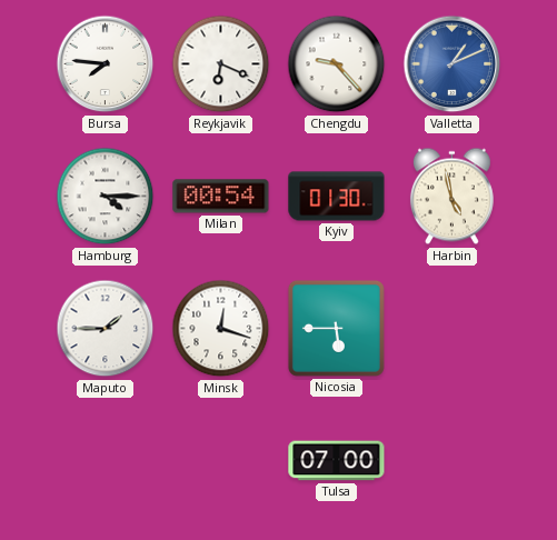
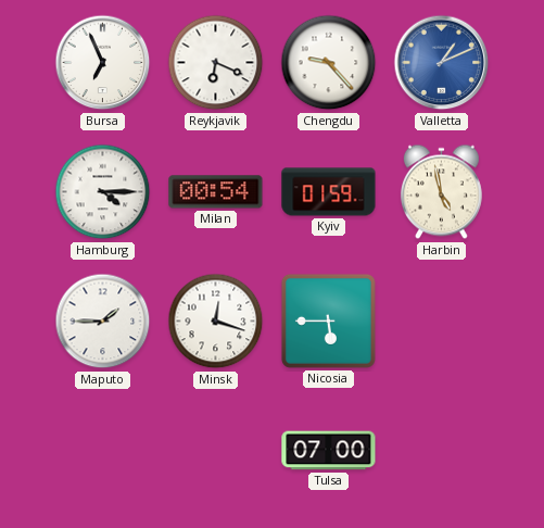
Bursa: 7:46 -> 6:56
Kyiv: 01:30 -> 01:59
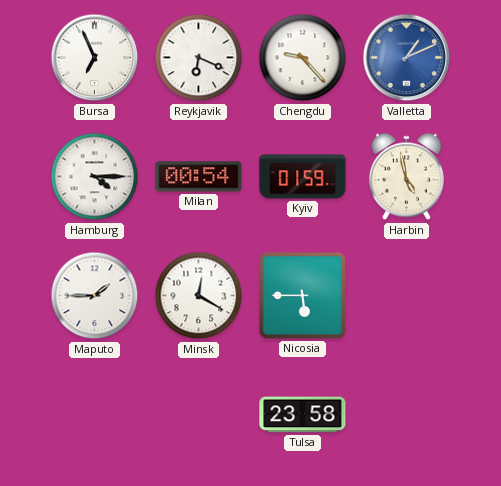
Minsk: 12:18 -> 12:20
Tulsa: 07:00 -> 23:58
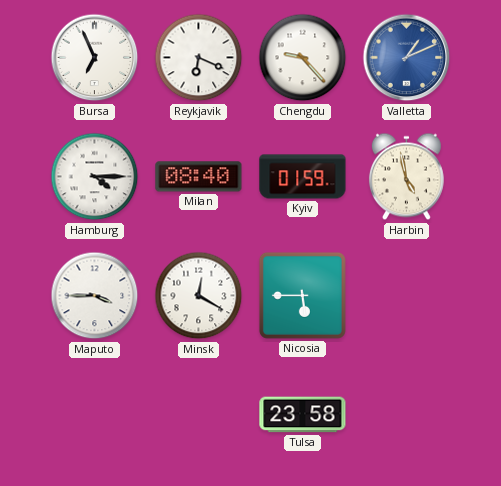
Milan: 00:54 -> 08:40
Maputo: 1:45 -> 3:45
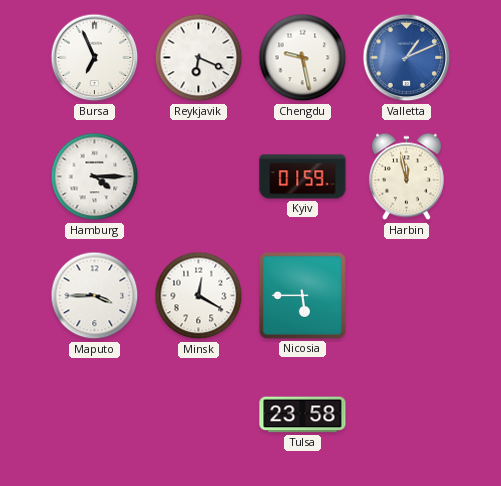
Chengdu: 9:23 -> 9:28
Milan: 08:40 -> none
Harbin: 4:58 -> 11:58
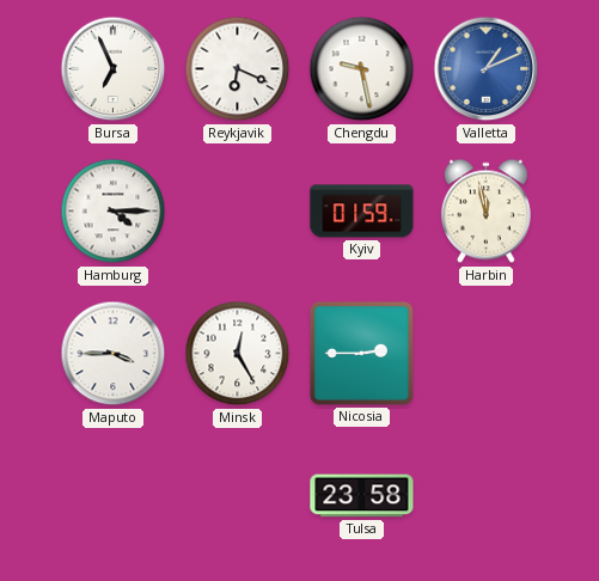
Minsk: 12:20 -> 12:25
Nicosia: 5:45 -> 2:45
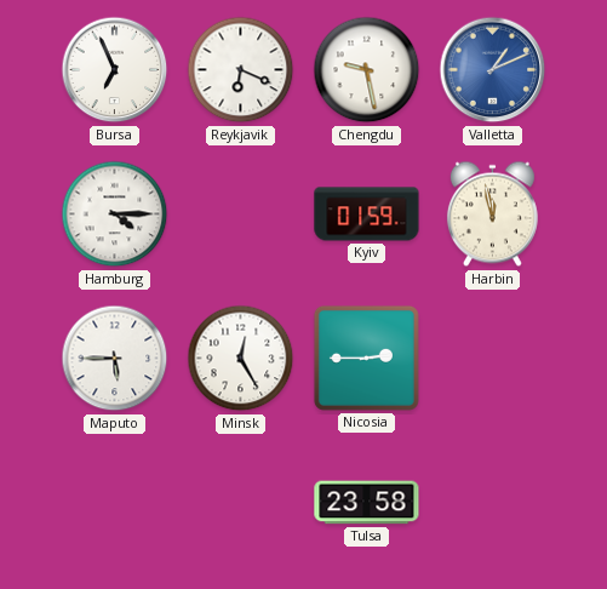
Maputo: 3:45 -> 5:45
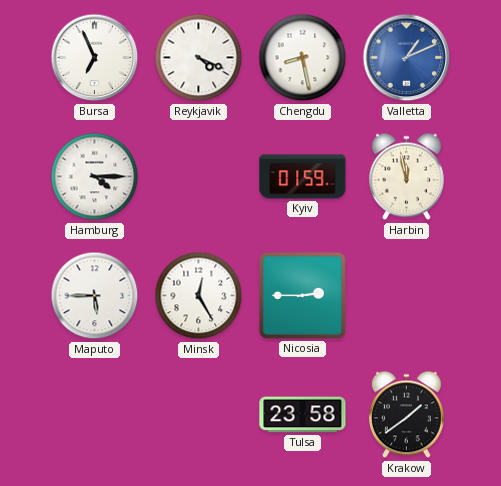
Reykjavik: 6:19 -> 4:19
Chengdu: 9:28 -> 8:28
Krakow: none -> 1:39
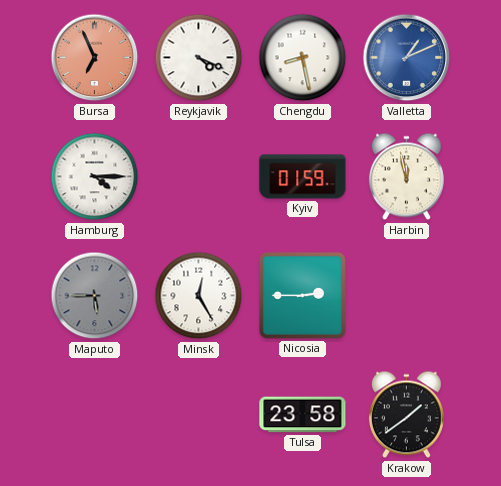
Bursa dial: white -> salmon
Maputo dial: white -> grey
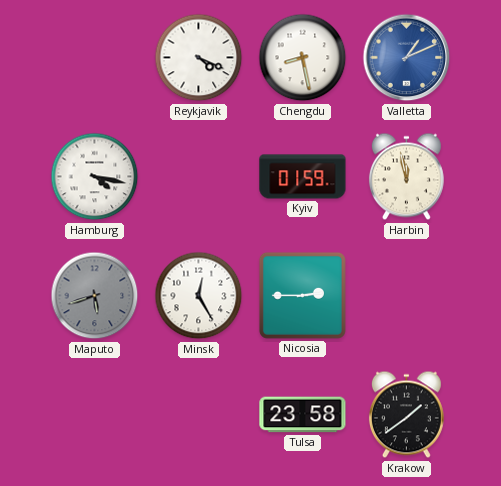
Bursa: 6:56 -> none
Hamburg: 4:15 -> 4:17
Maputo: 5:45 -> 5:42
